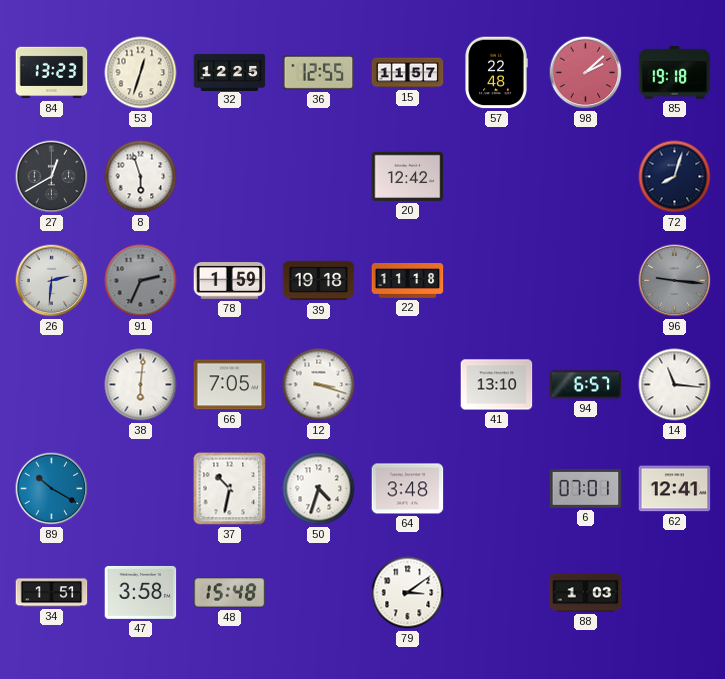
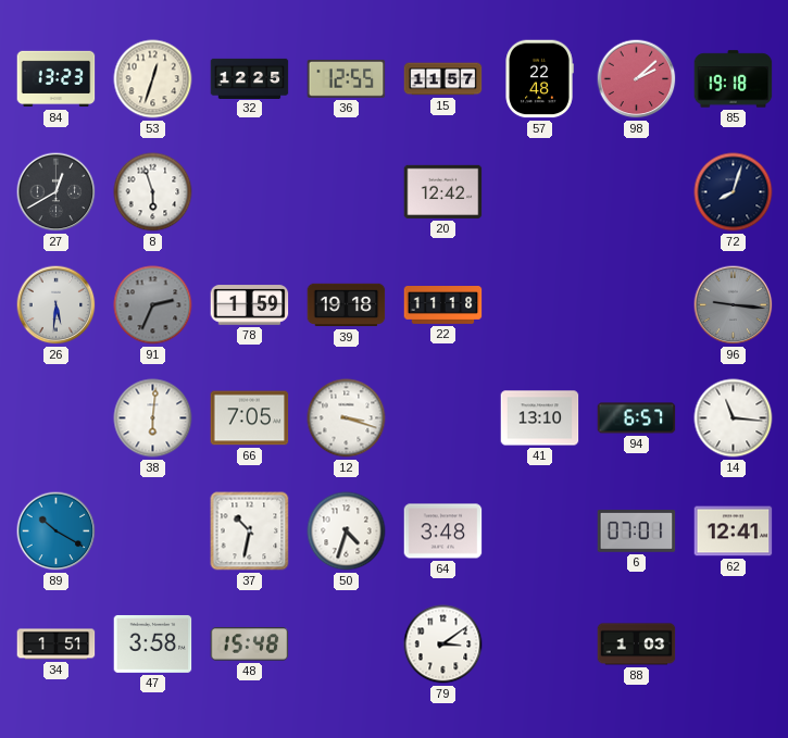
26: 2:31 -> 5:31
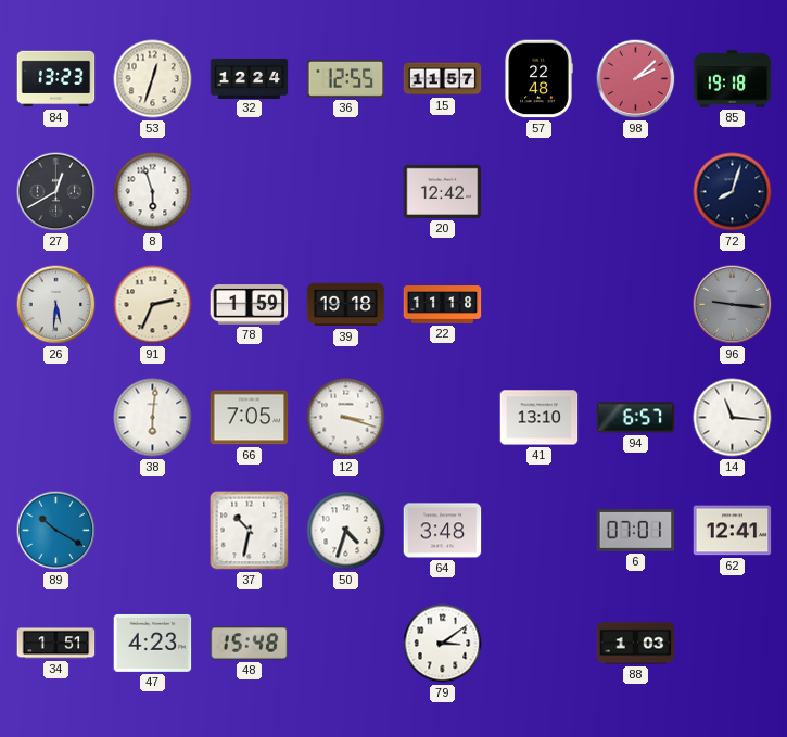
32: 12:25 -> 12:24
91 dial: grey -> cream
47: 3:58 -> 4:23
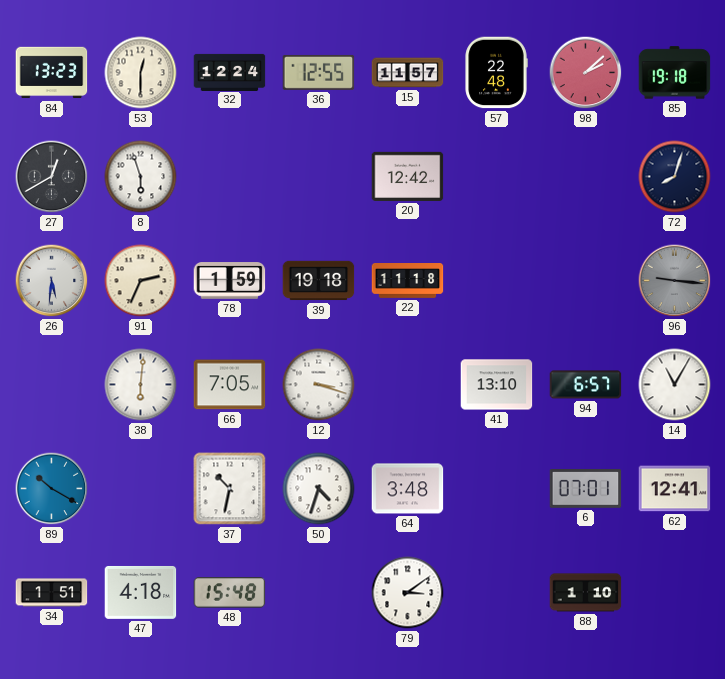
53: 12:33 -> 12:30
14: 11:16 -> 11:05
47: 4:23 -> 4:18
88: 1:03 -> 1:10
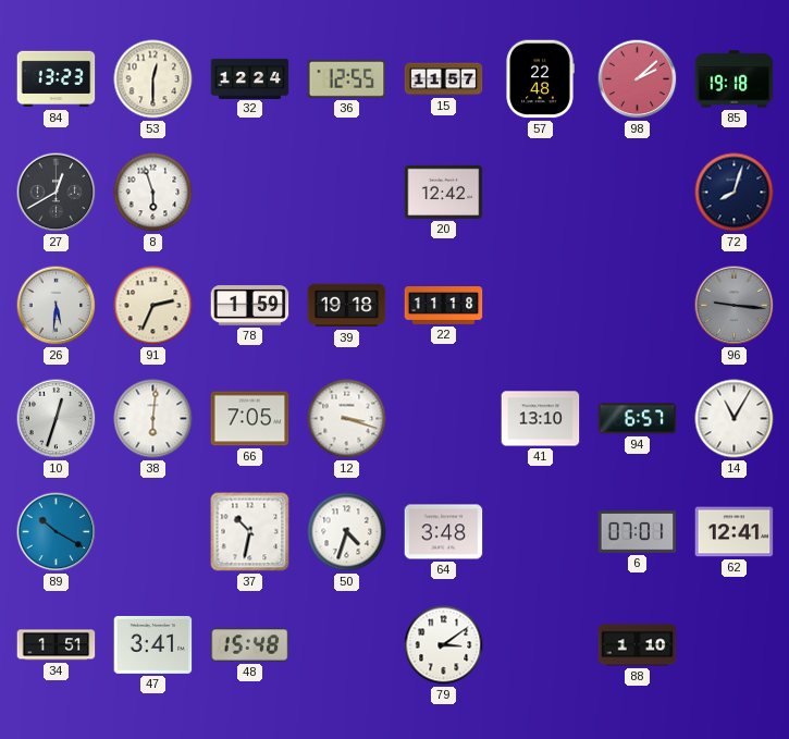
10: none -> 12:33
47: 4:18 -> 3:41
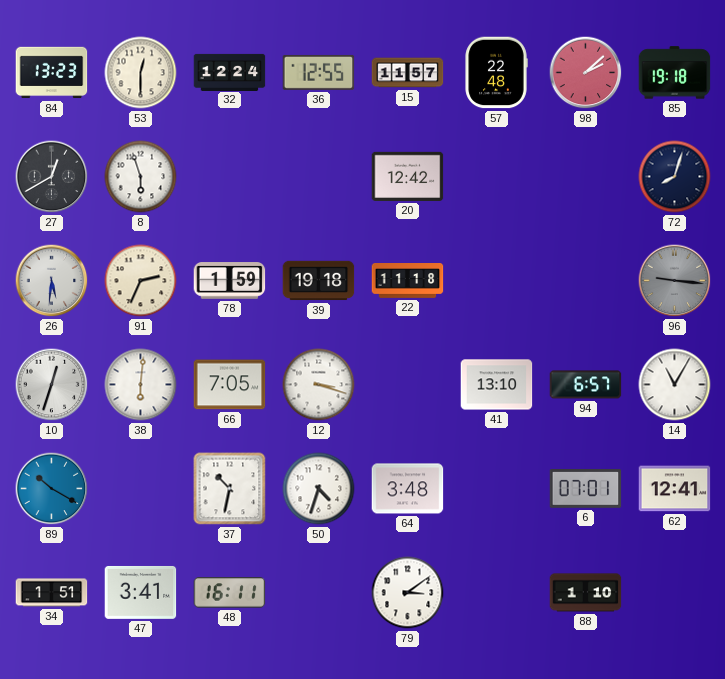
48: 15:48 -> 16:11
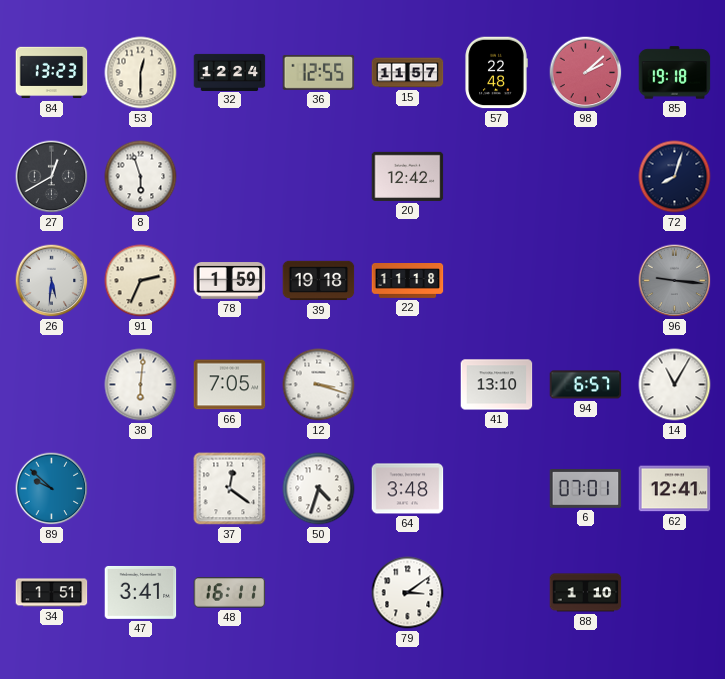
10: 12:33 -> none
89: 10:20 -> 9:52
37: 10:32 -> 12:21
